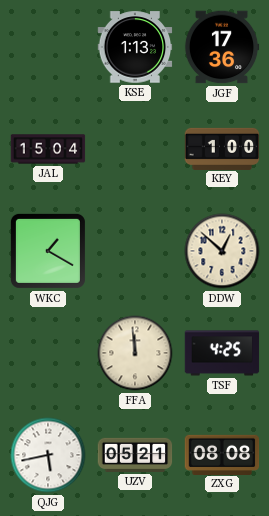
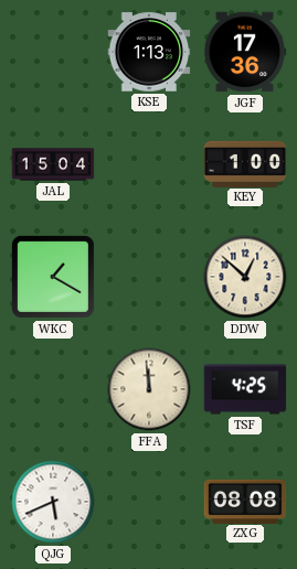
QJG: 5:43 -> 5:41
UZV: 05:21 -> none
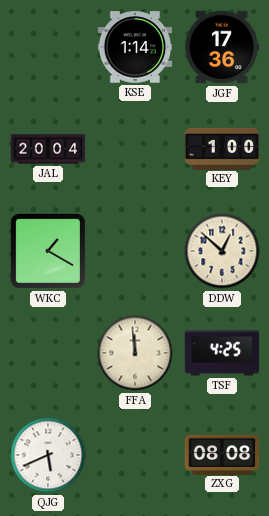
KSE: 1:13 -> 1:14
JAL: 15:04 -> 20:04
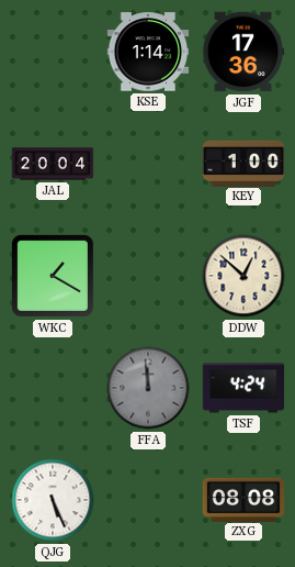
FFA dial: cream -> grey
TSF: 4:25 -> 4:24
QJG: 5:41 -> 5:26
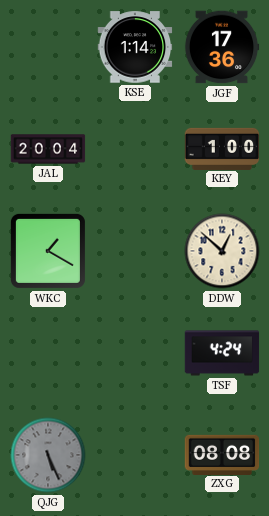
FFA: 11:59 -> none
QJG dial: white -> grey
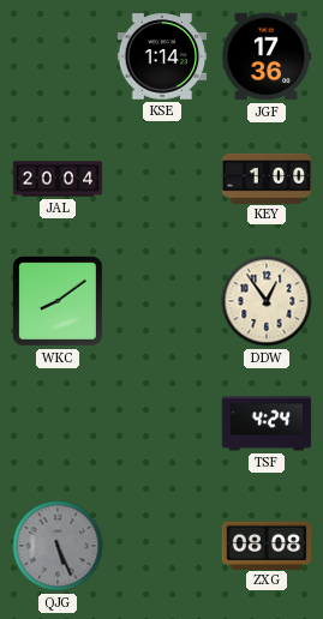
WKC: 1:20 -> 8:09
DDW: 12:52 -> 12:54
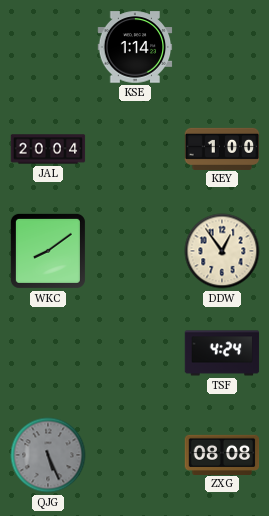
JGF: 17:36 -> none
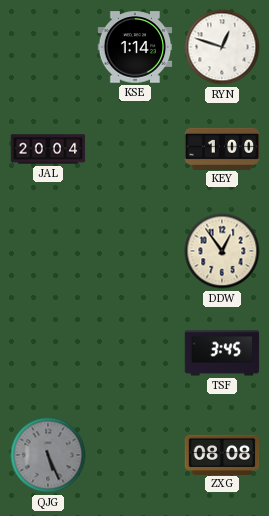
RYN: none -> 12:48
WKC: 8:09 -> none
TSF: 4:24 -> 3:45
